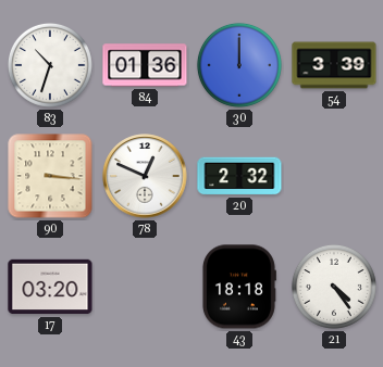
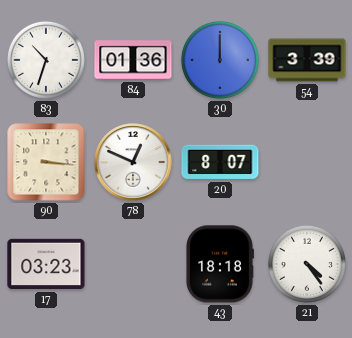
20: 2:32 -> 8:07
17: 03:20 -> 03:23
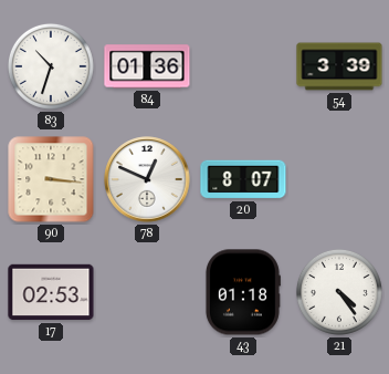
30: 12:00 -> none
17: 03:23 -> 02:53
43: 18:18 -> 01:18
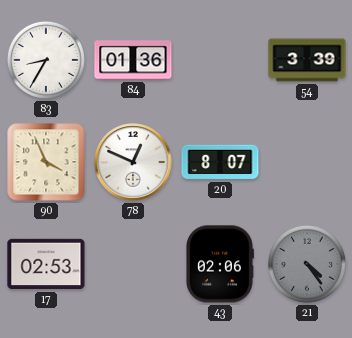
83: 10:33 -> 8:35
90: 3:16 -> 3:56
43: 01:18 -> 02:06
21 dial: white -> grey
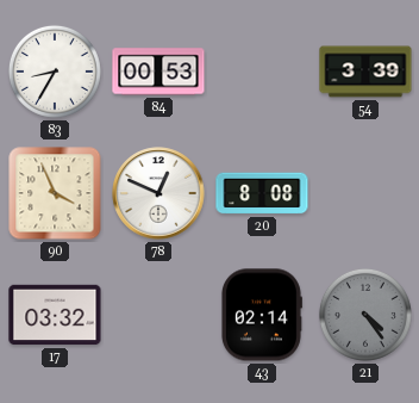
84: 01:36 -> 00:53
20: 8:07 -> 8:08
17: 02:53 -> 03:32
43: 02:06 -> 02:14
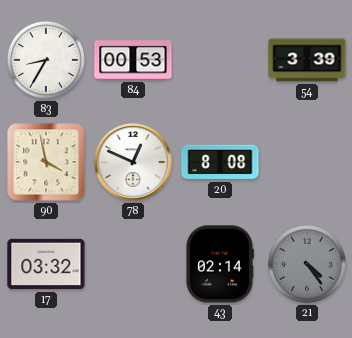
90: 3:56 -> 3:58
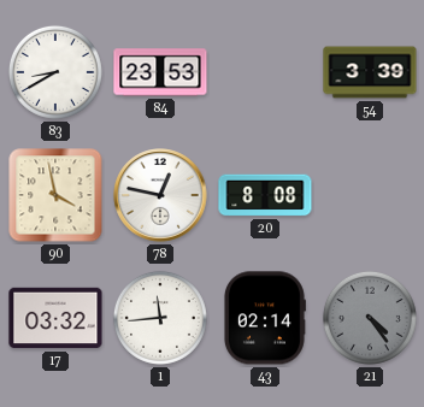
83: 8:35 -> 8:40
84: 00:53 -> 23:53
78: 12:49 -> 12:47
1: none -> 11:44
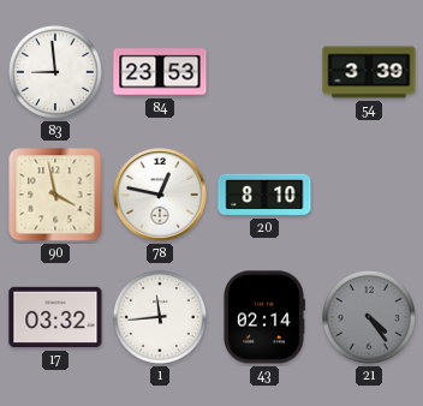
83: 8:40 -> 8:59
20: 8:08 -> 8:10
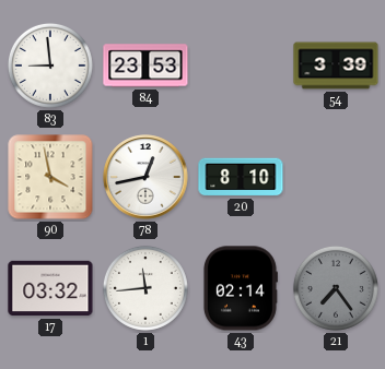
78: 12:47 -> 12:43
21: 4:24 -> 7:24
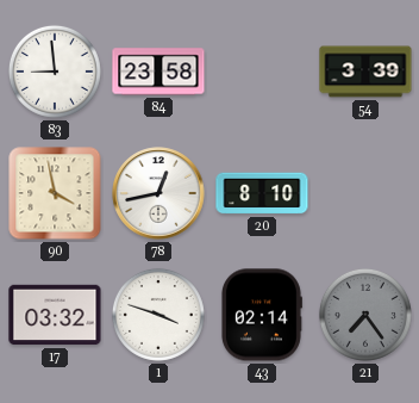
84: 23:53 -> 23:58
1: 11:44 -> 3:48
